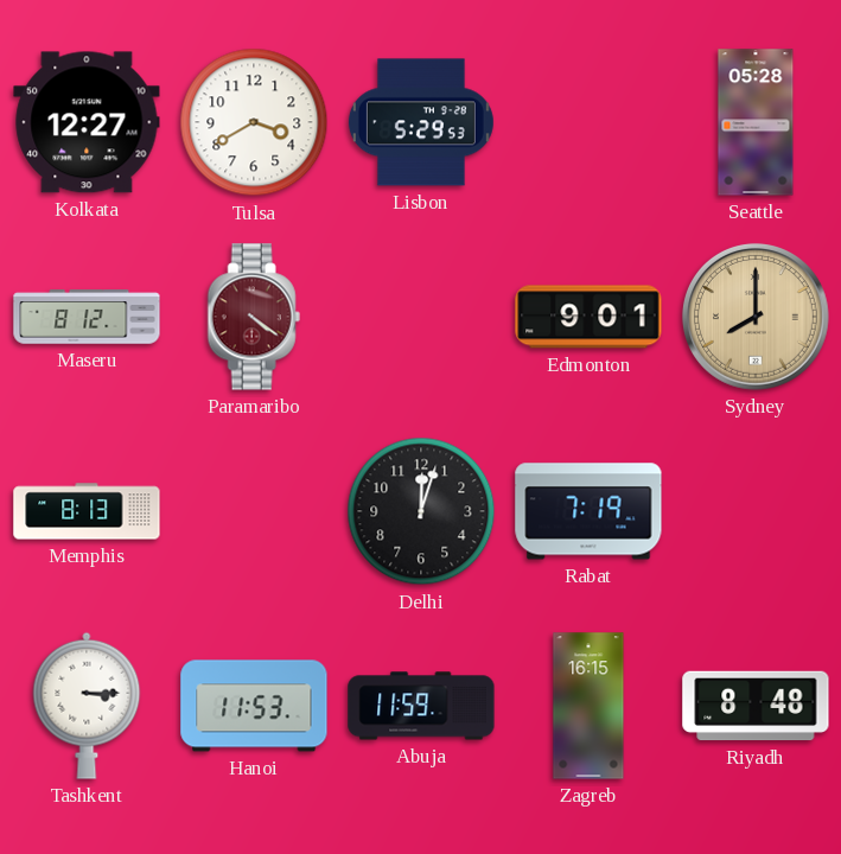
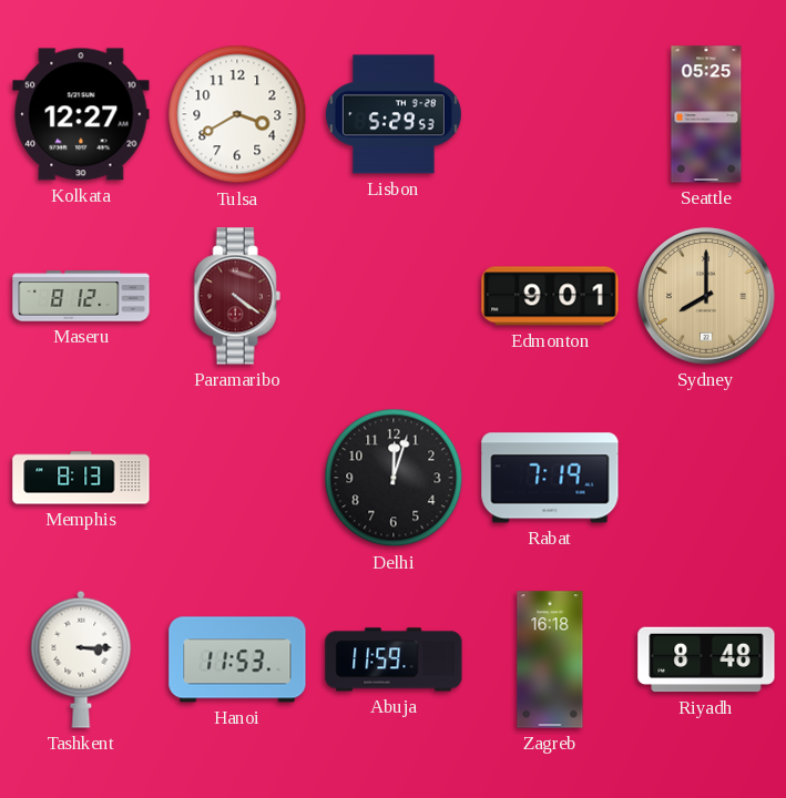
Seattle: 05:28 -> 05:25
Zagreb: 16:15 -> 16:18
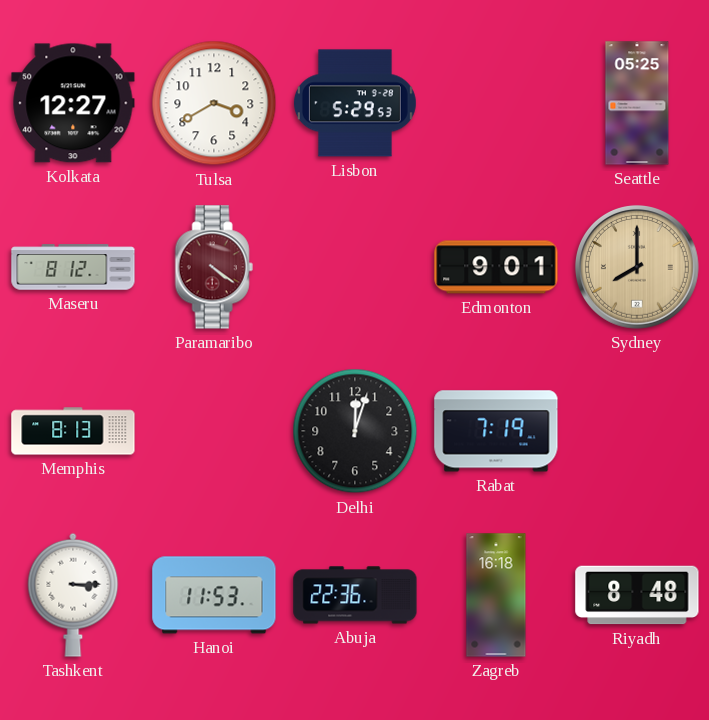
Abuja: 11:59 -> 22:36
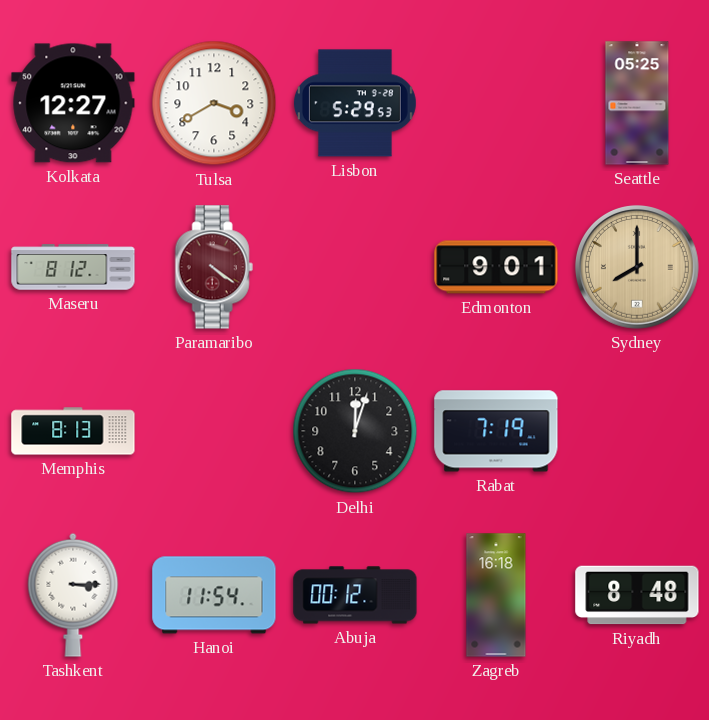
Hanoi: 11:53 -> 11:54
Abuja: 22:36 -> 00:12
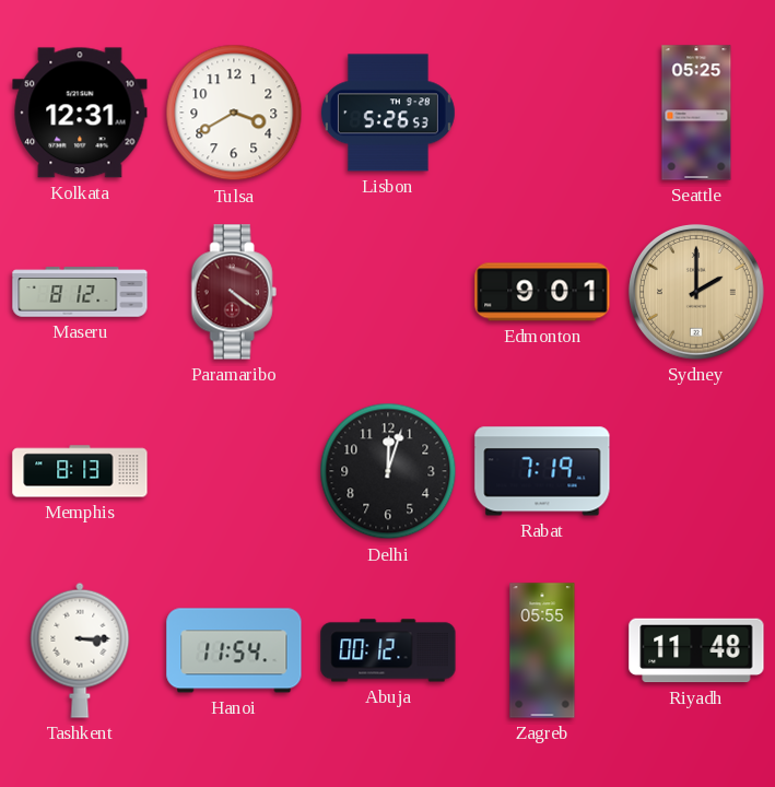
Kolkata: 12:27 -> 12:31
Lisbon: 5:29 -> 5:26
Sydney: 8:00 -> 2:00
Zagreb: 16:18 -> 05:55
Riyadh: 8:48 -> 11:48
